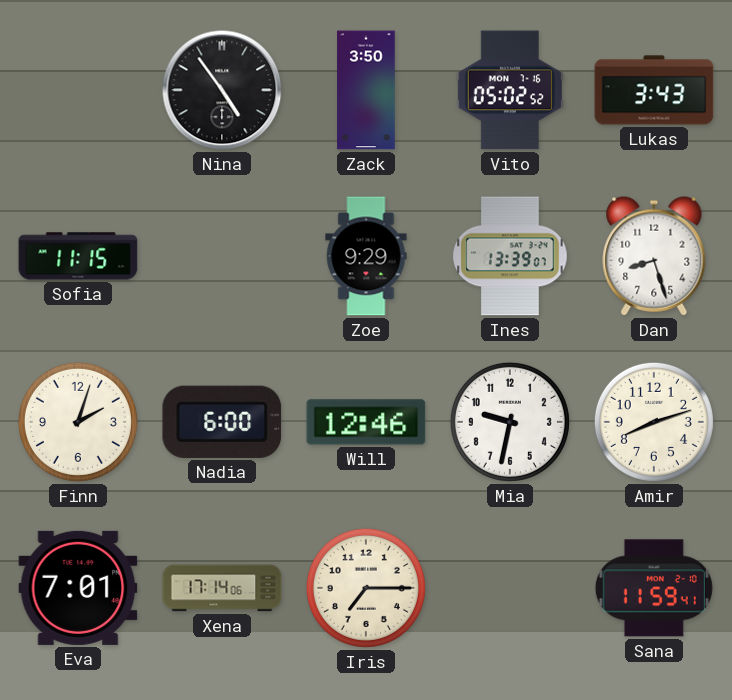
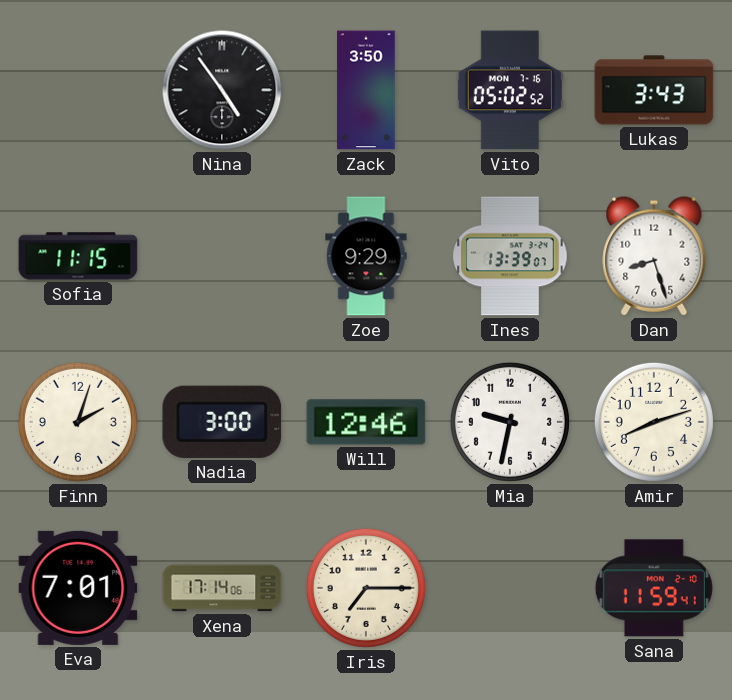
Nadia: 6:00 -> 3:00
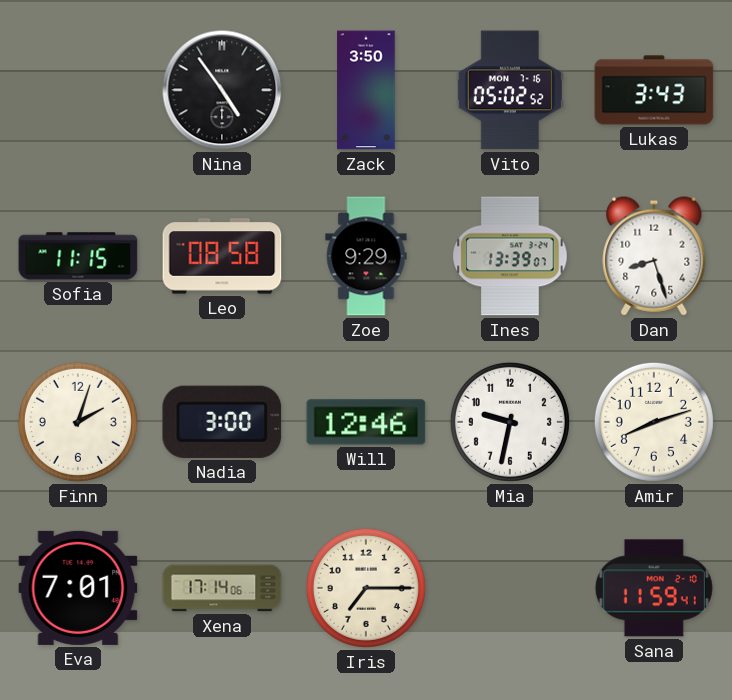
Leo: none -> 08:58
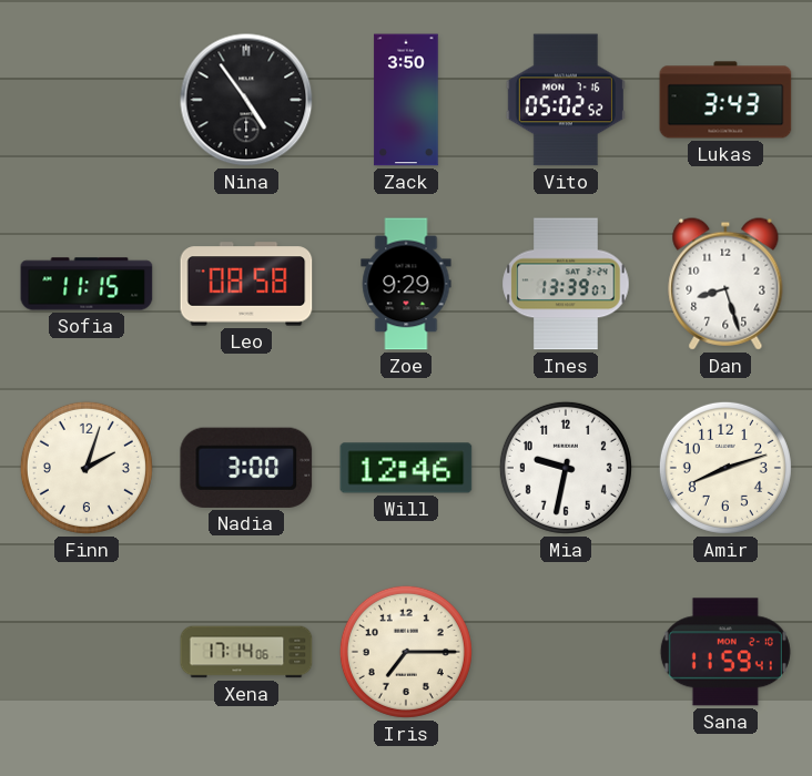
Eva: 7:01 -> none
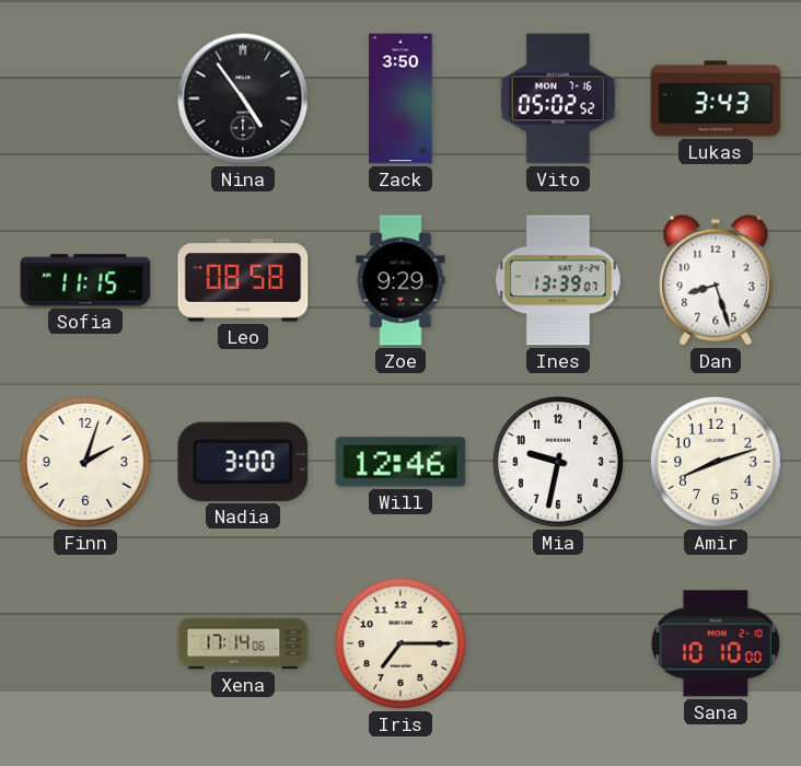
Sana: 11:59 -> 10:10
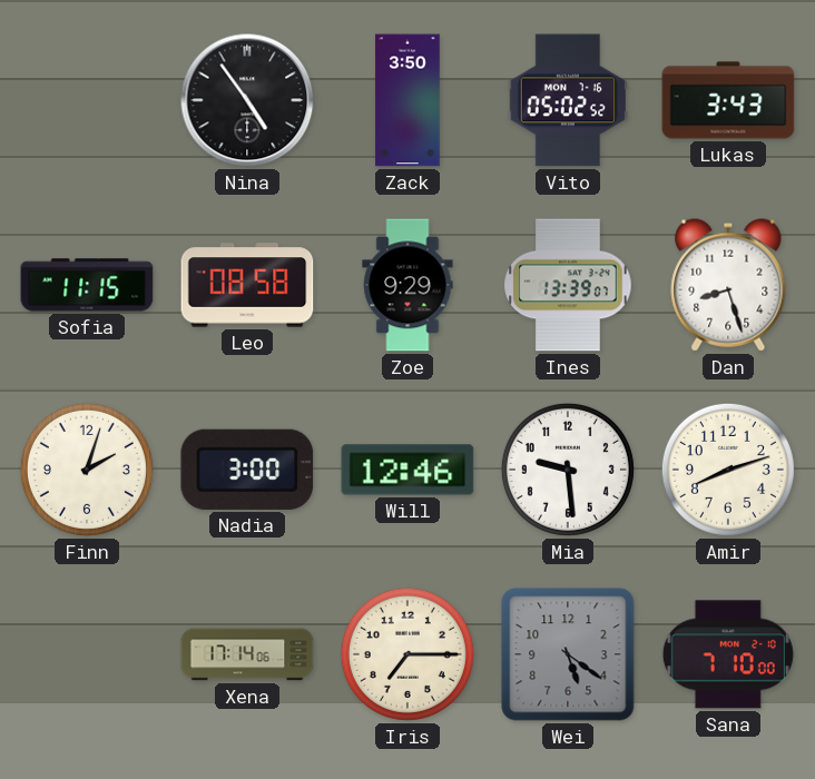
Mia: 9:32 -> 9:29
Wei: none -> 5:21
Sana: 10:10 -> 7:10
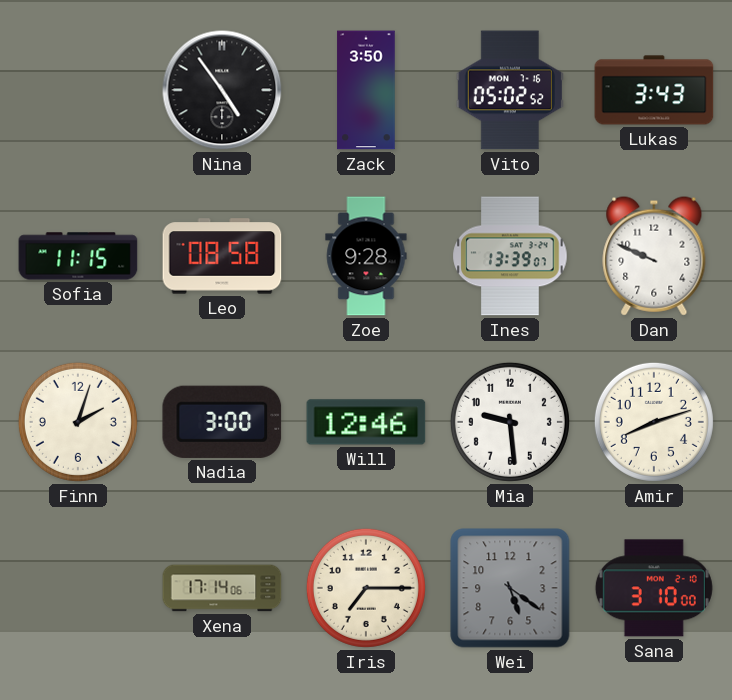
Zoe: 9:29 -> 9:28
Dan: 8:27 -> 9:49
Sana: 7:10 -> 3:10
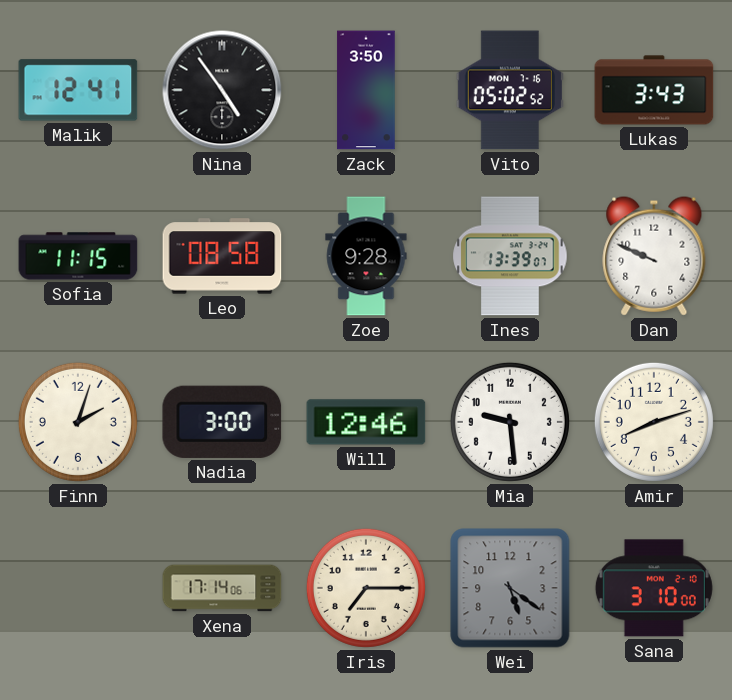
Malik: none -> 12:41
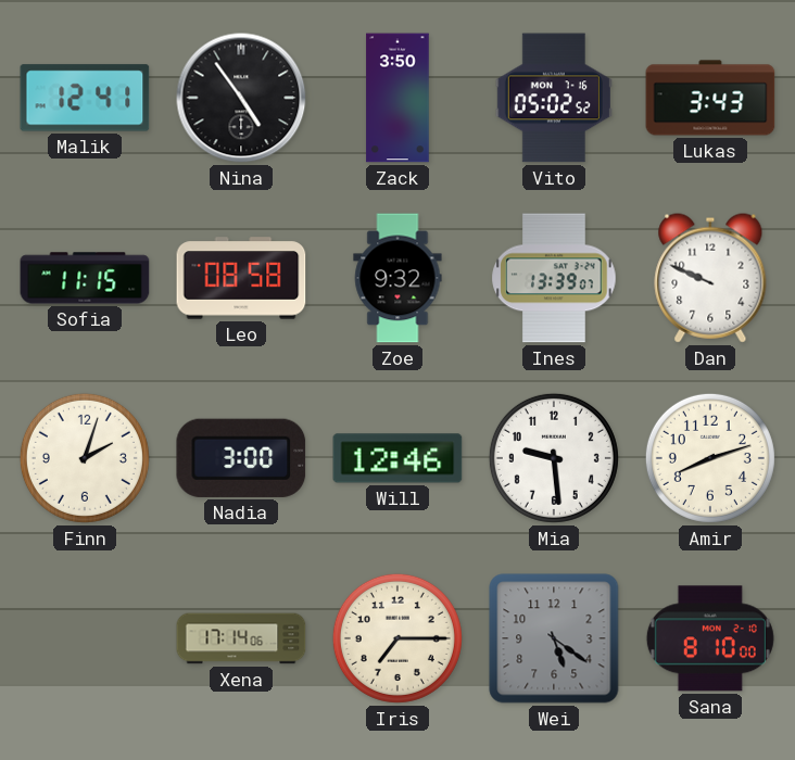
Zoe: 9:28 -> 9:32
Sana: 3:10 -> 8:10
